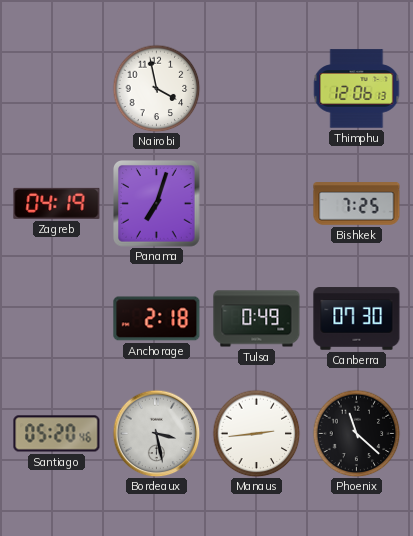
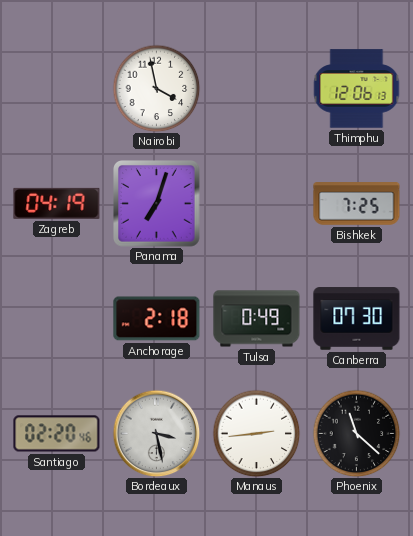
Santiago: 05:20 -> 02:20
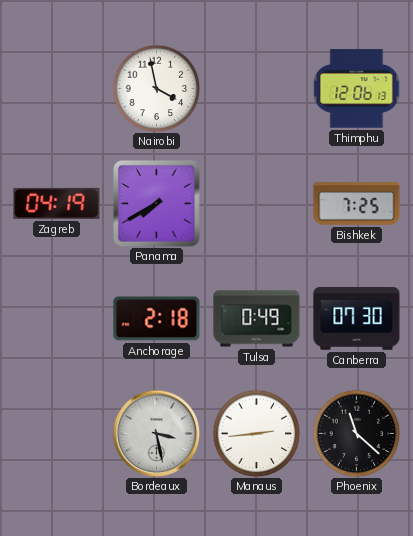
Panama: 7:03 -> 7:40
Santiago: 02:20 -> none
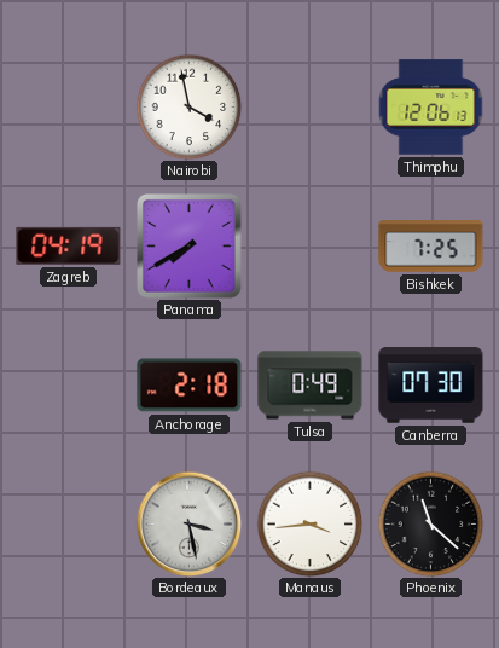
Manaus: 2:44 -> 3:44
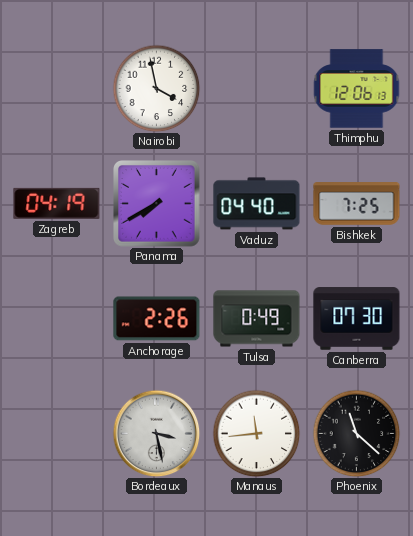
Vaduz: none -> 04:40
Anchorage: 2:18 -> 2:26
Manaus: 3:44 -> 11:44
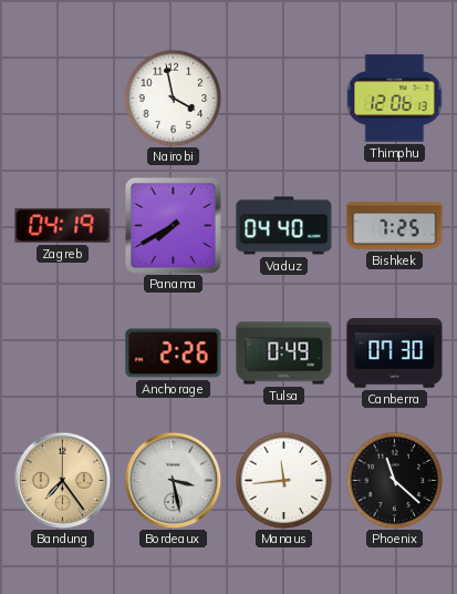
Bandung: none -> 7:24
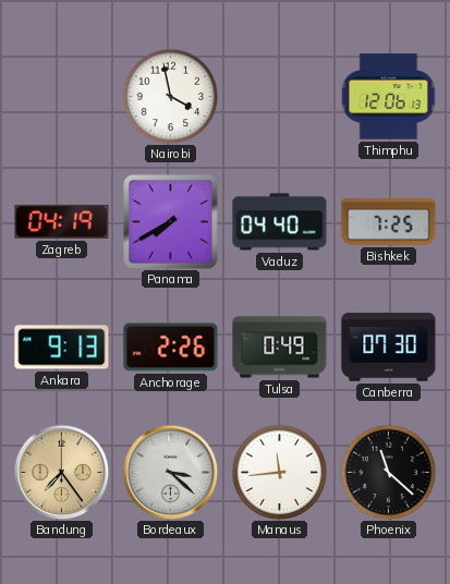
Ankara: none -> 9:13
Bordeaux: 3:28 -> 3:22
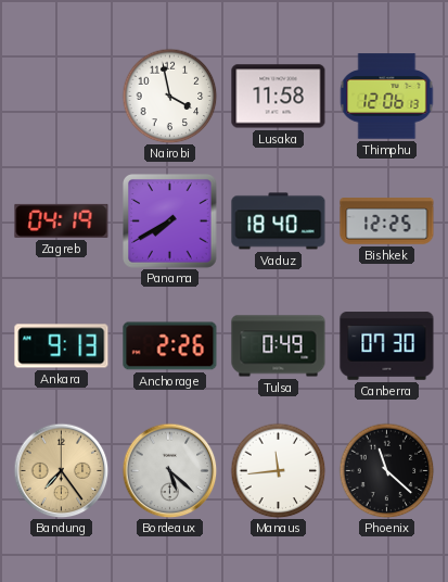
Lusaka: none -> 11:58
Vaduz: 04:40 -> 18:40
Bishkek: 7:25 -> 12:25
Bordeaux: 3:22 -> 5:22
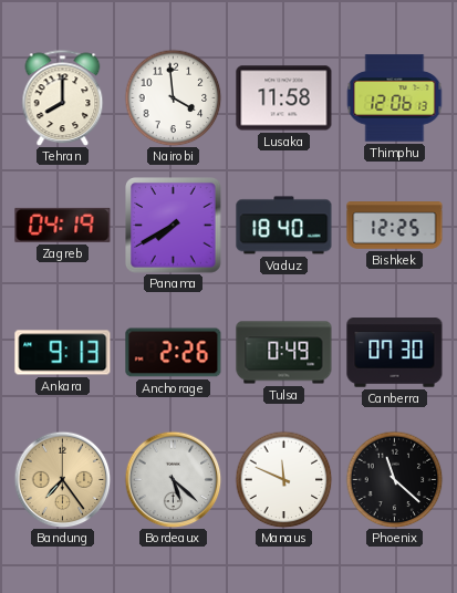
Tehran: none -> 8:00
Nairobi: 3:58 -> 3:59
Manaus: 11:44 -> 11:49
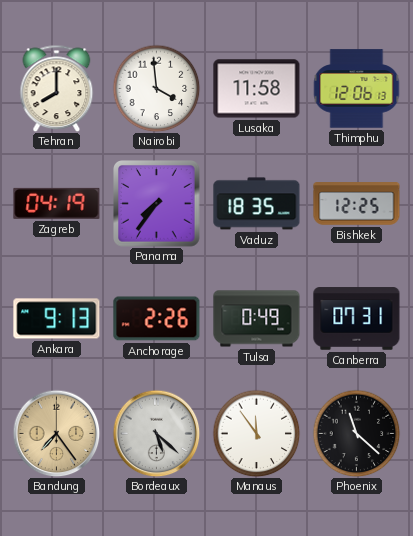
Panama: 7:40 -> 7:36
Vaduz: 18:40 -> 18:35
Canberra: 07:30 -> 07:31
Manaus: 11:49 -> 11:54
